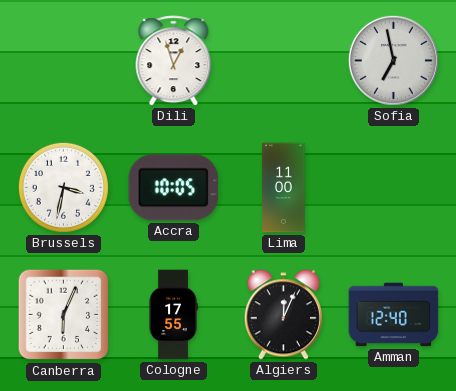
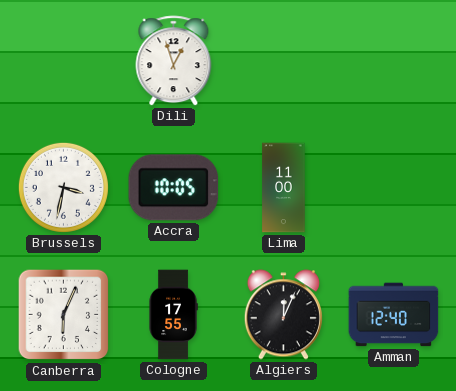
Sofia: 6:58 -> none
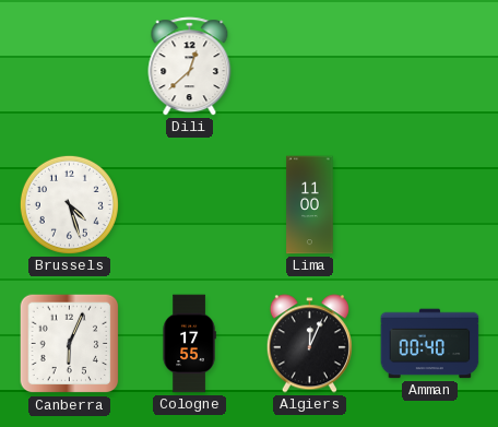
Dili: 12:57 -> 12:38
Brussels: 3:32 -> 4:27
Accra: 10:05 -> none
Amman: 12:40 -> 00:40
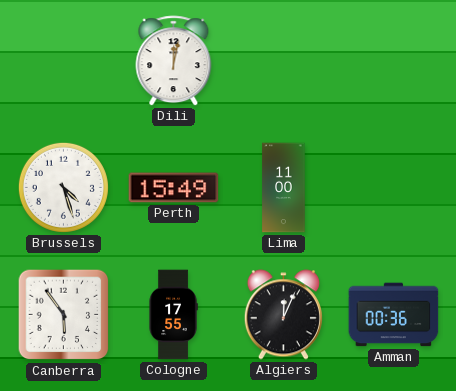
Dili: 12:38 -> 12:02
Perth: none -> 15:49
Canberra: 6:04 -> 5:54
Amman: 00:40 -> 00:36
